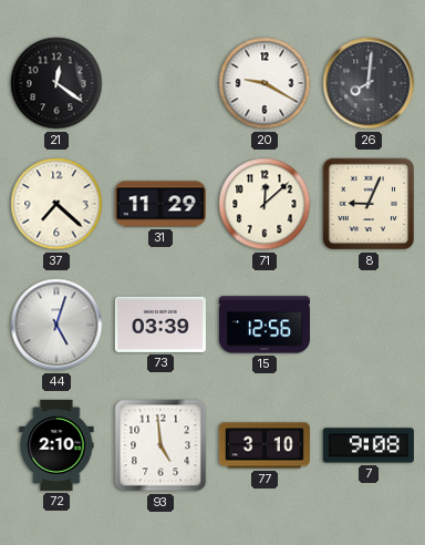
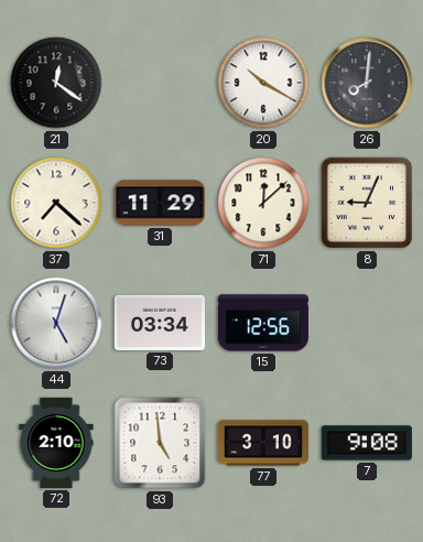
20: 9:20 -> 10:20
73: 03:39 -> 03:34
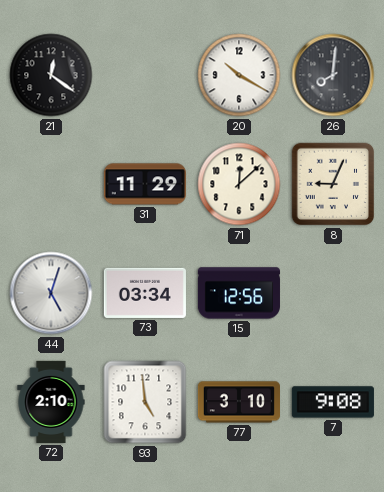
37: 7:22 -> none
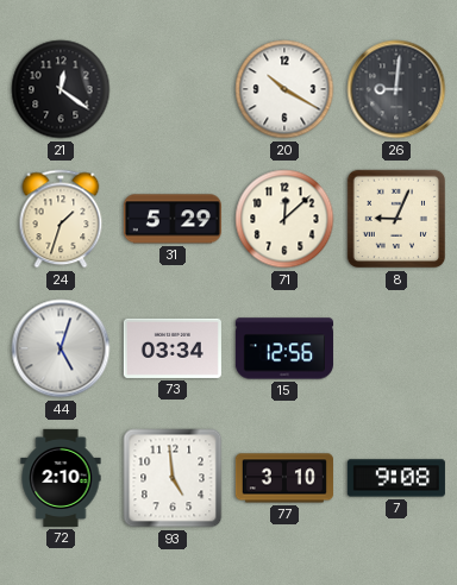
26: 8:01 -> 9:01
24: none -> 1:33
31: 11:29 -> 5:29
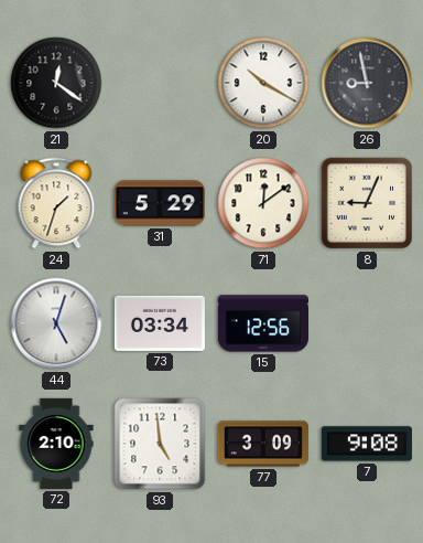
26: 9:01 -> 8:58
71: 12:08 -> 12:09
77: 3:10 -> 3:09
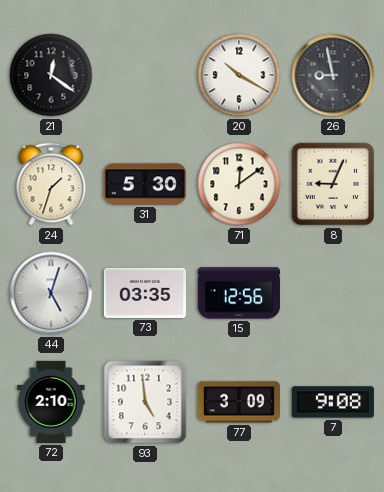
31: 5:29 -> 5:30
73: 03:34 -> 03:35
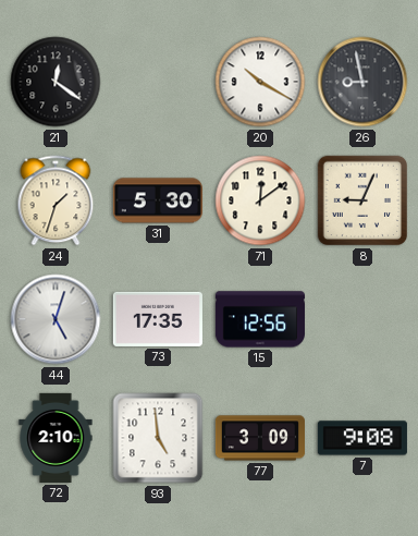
73: 03:35 -> 17:35
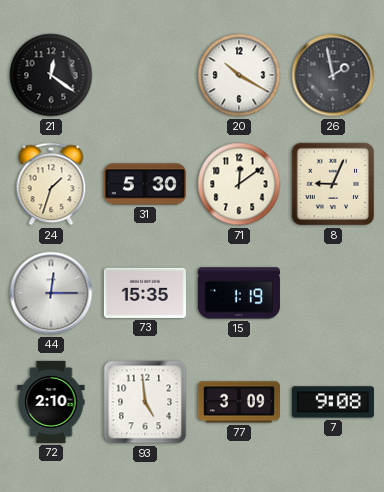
26: 8:58 -> 1:58
44: 5:03 -> 12:15
73: 17:35 -> 15:35
15: 12:56 -> 1:19
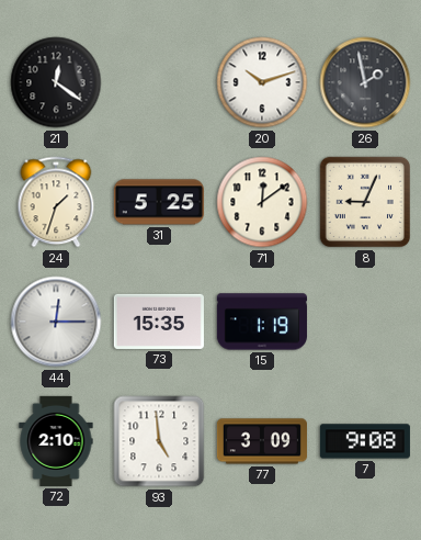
20: 10:20 -> 10:12
31: 5:30 -> 5:25
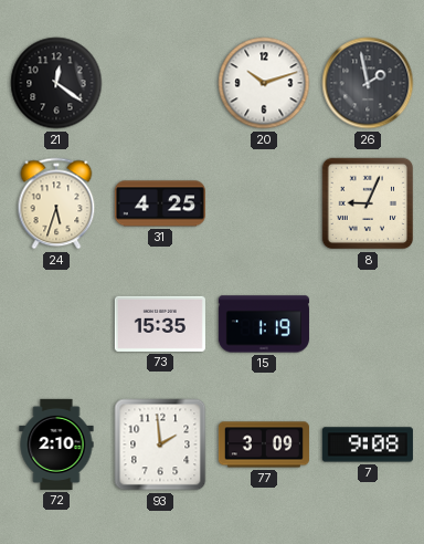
24: 1:33 -> 5:33
31: 5:25 -> 4:25
71: 12:09 -> none
44: 12:15 -> none
93: 4:59 -> 1:59
